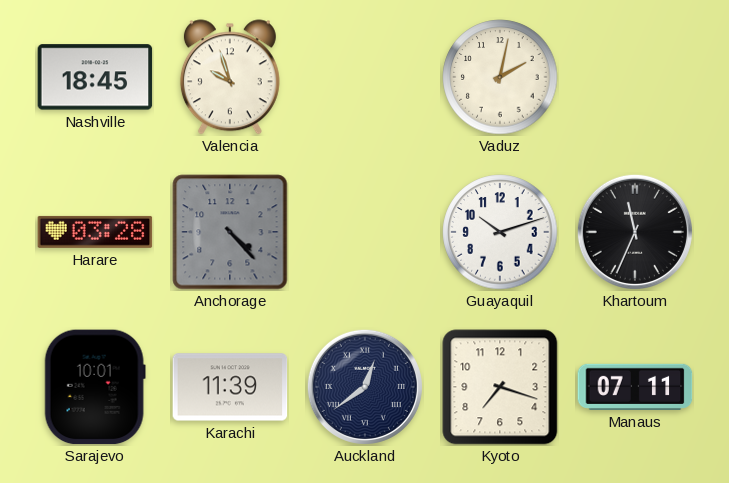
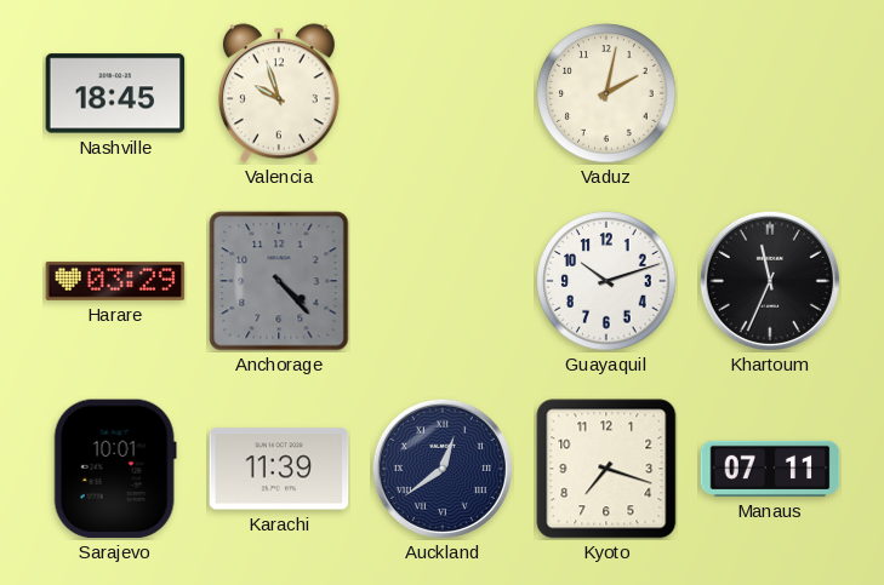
Harare: 03:28 -> 03:29
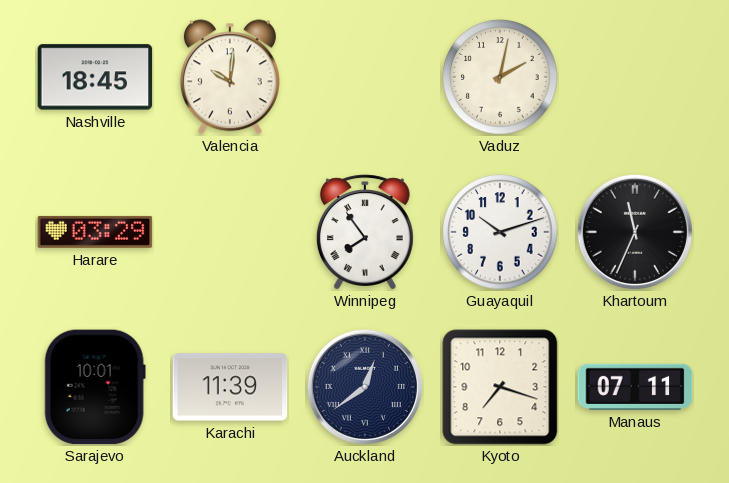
Valencia: 9:57 -> 10:01
Anchorage: 4:23 -> none
Winnipeg: none -> 7:54
